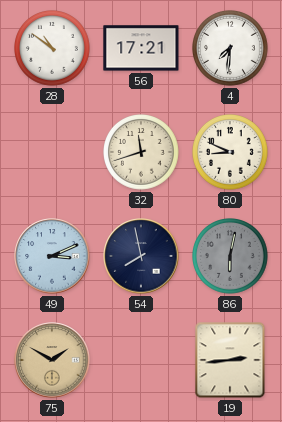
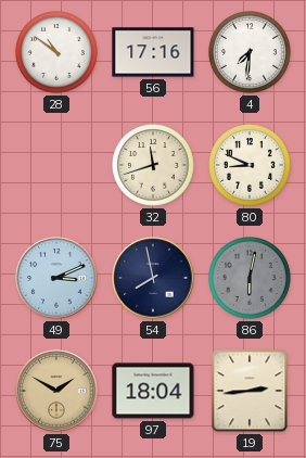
56: 17:21 -> 17:16
97: none -> 18:04
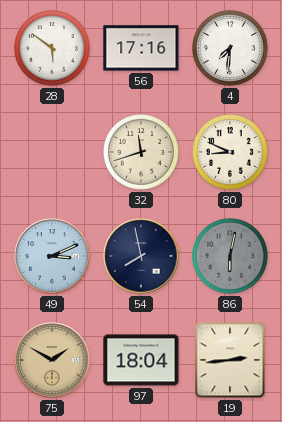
28: 10:51 -> 5:51
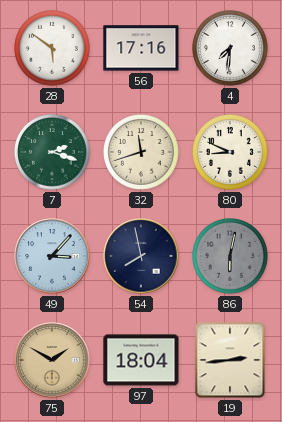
7: none -> 2:18
49: 3:11 -> 3:07
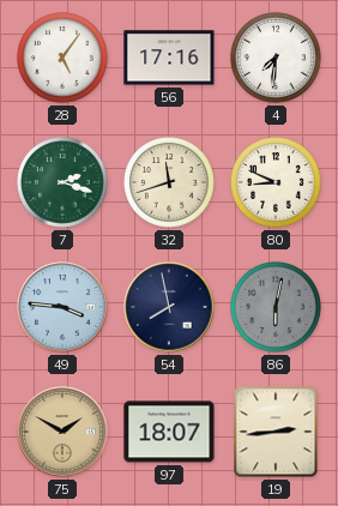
28: 5:51 -> 5:06
49: 3:07 -> 3:46
97: 18:04 -> 18:07
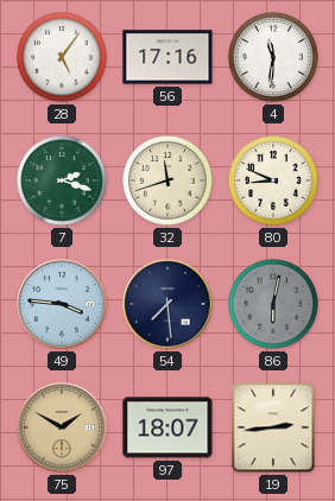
4: 7:31 -> 11:31
54: 7:58 -> 7:29
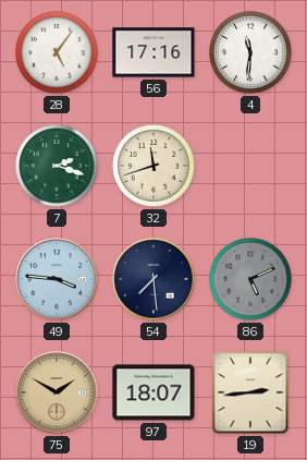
80: 8:49 -> none
86: 6:02 -> 5:11
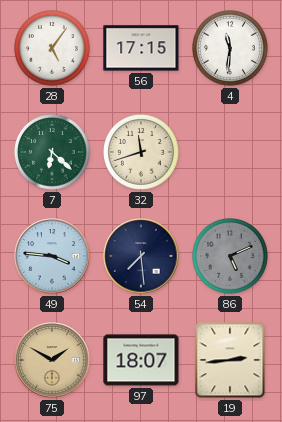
56: 17:16 -> 17:15
7: 2:18 -> 6:22
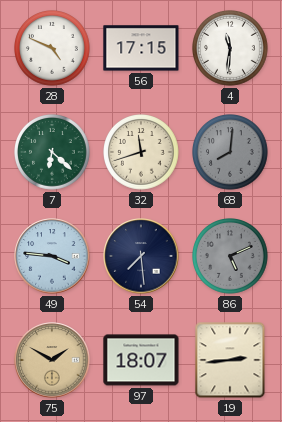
28: 5:06 -> 4:49
68: none -> 8:01
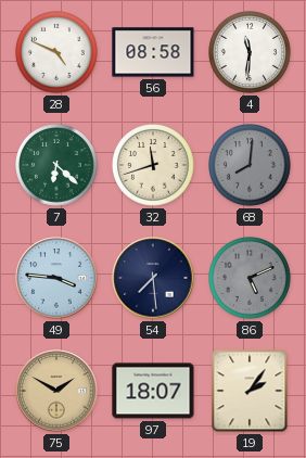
56: 17:15 -> 08:58
19: 2:44 -> 2:06
